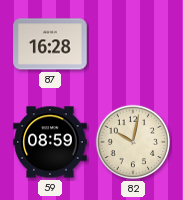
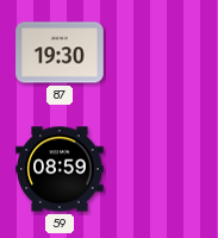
87: 16:28 -> 19:30
82: 10:02 -> none
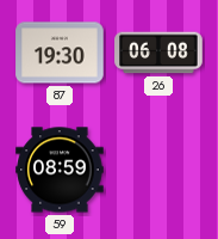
26: none -> 06:08
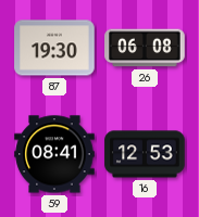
59: 08:59 -> 08:41
16: none -> 12:53
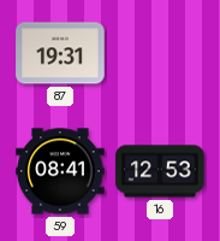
87: 19:30 -> 19:31
26: 06:08 -> none
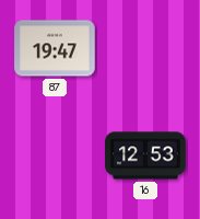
87: 19:31 -> 19:47
59: 08:41 -> none
